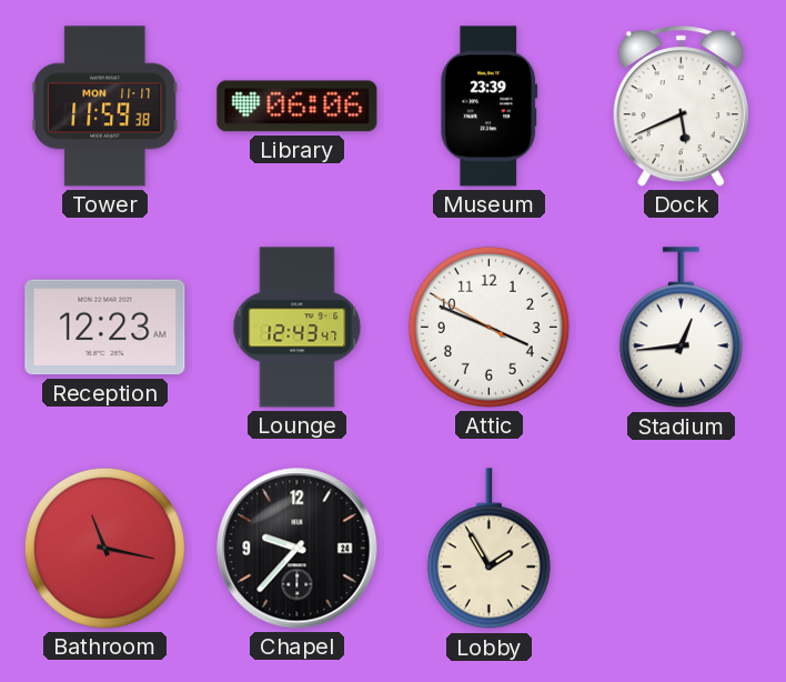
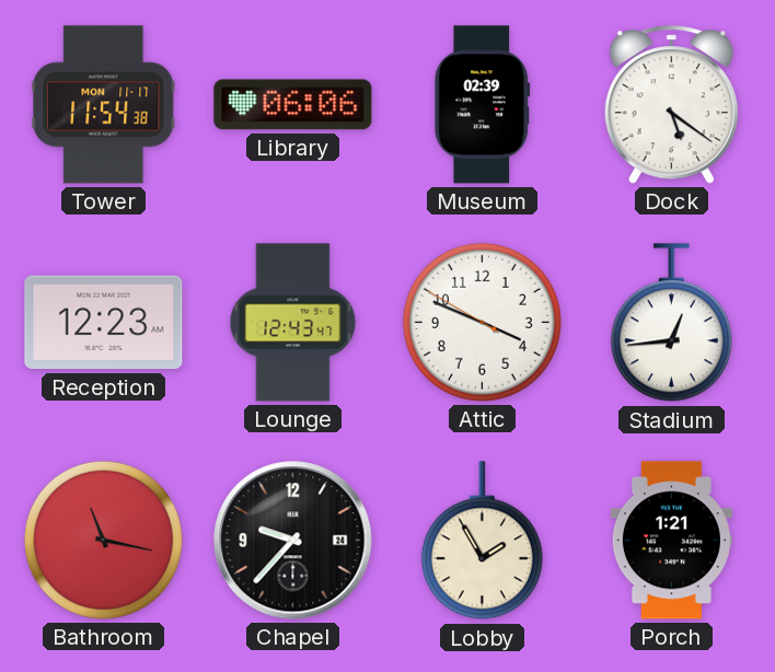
Tower: 11:59 -> 11:54
Museum: 23:39 -> 02:39
Dock: 5:41 -> 5:21
Porch: none -> 1:21
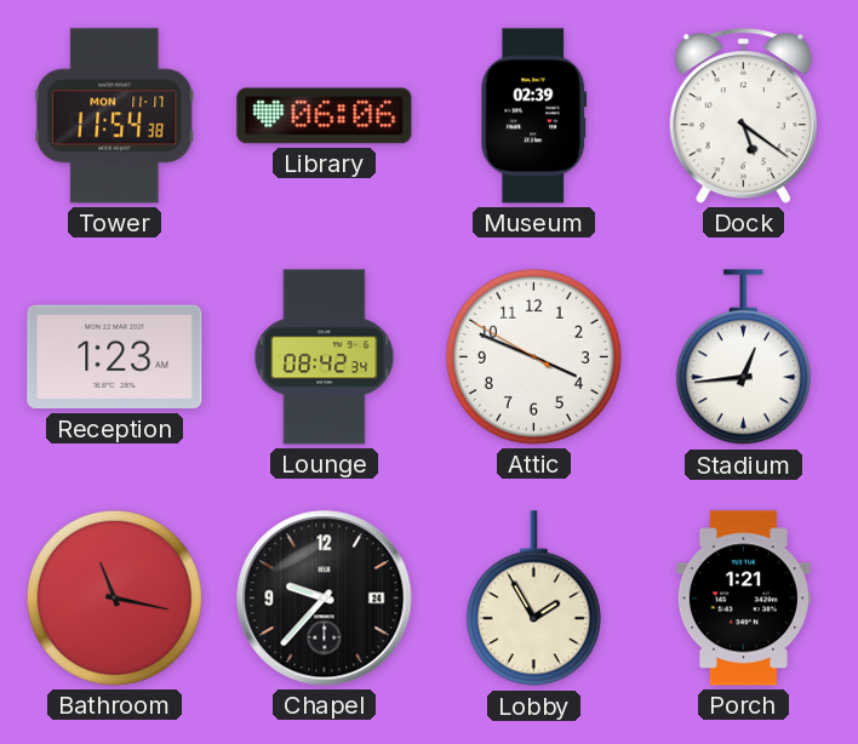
Reception: 12:23 -> 1:23
Lounge: 12:43 -> 08:42
